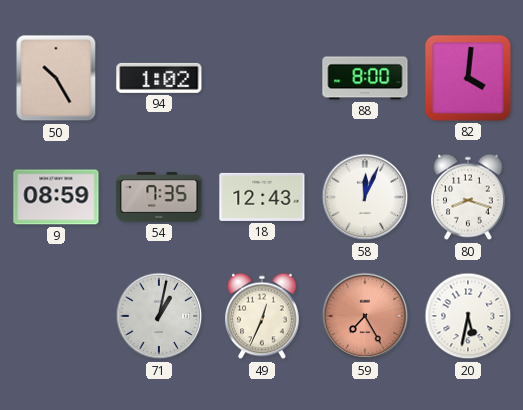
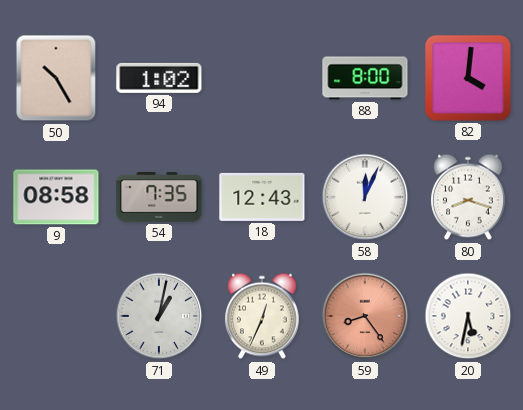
9: 08:59 -> 08:58
59: 7:25 -> 8:24
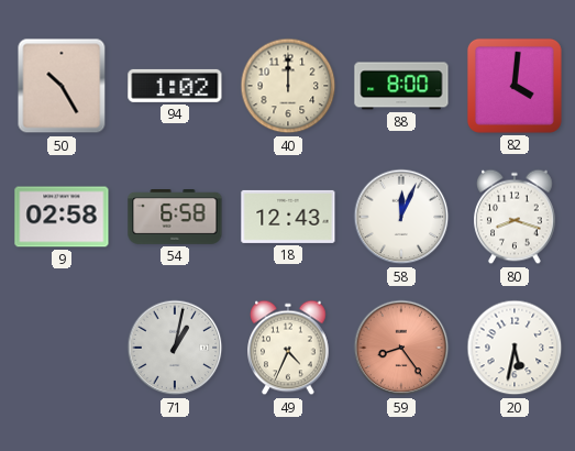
40: none -> 12:00
9: 08:58 -> 02:58
54: 7:35 -> 6:58
49: 12:34 -> 4:34
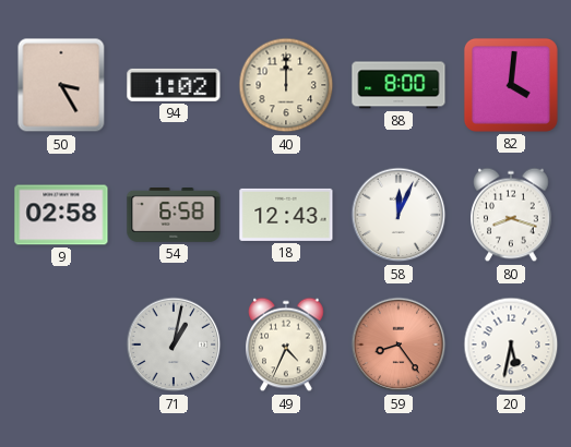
50: 10:25 -> 3:25
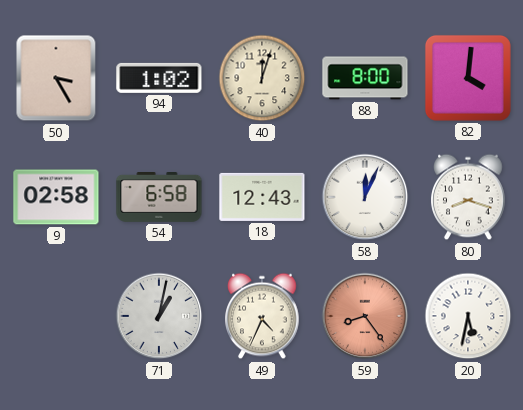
40: 12:00 -> 12:03
